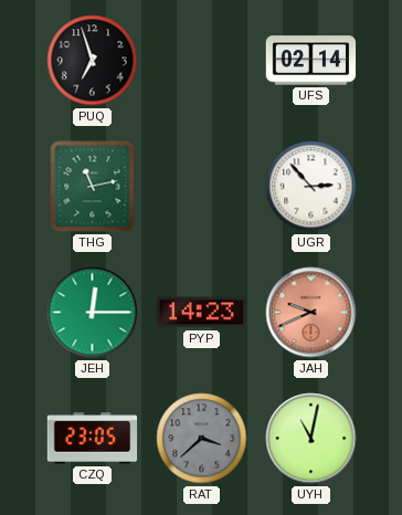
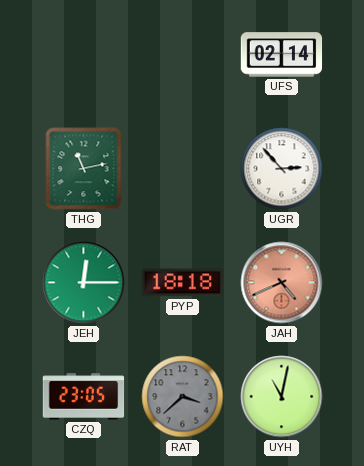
PUQ: 6:57 -> none
PYP: 14:23 -> 18:18
JAH: 9:41 -> 4:41
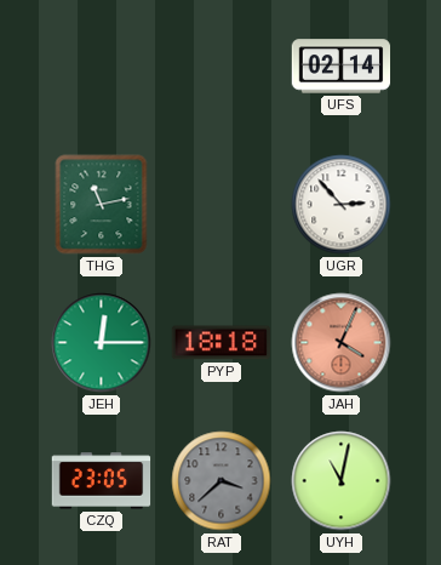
JAH: 4:41 -> 4:04
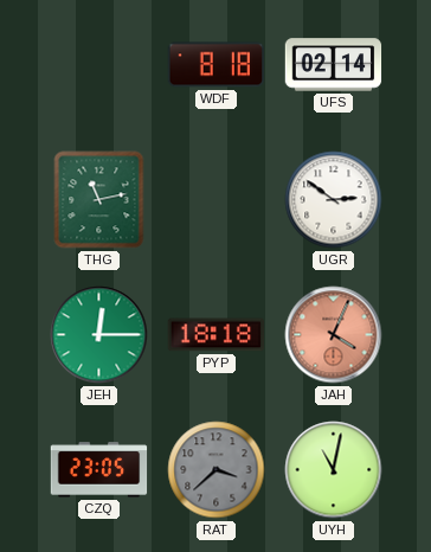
WDF: none -> 8:18
UGR: 2:53 -> 2:51
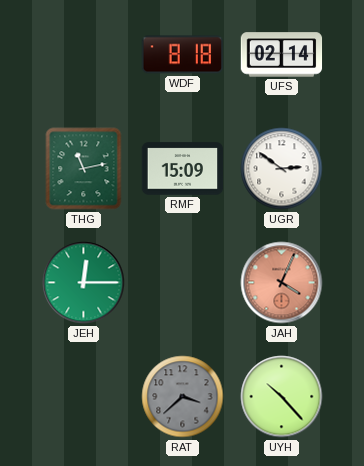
RMF: none -> 15:09
PYP: 18:18 -> none
CZQ: 23:05 -> none
UYH: 11:02 -> 10:23
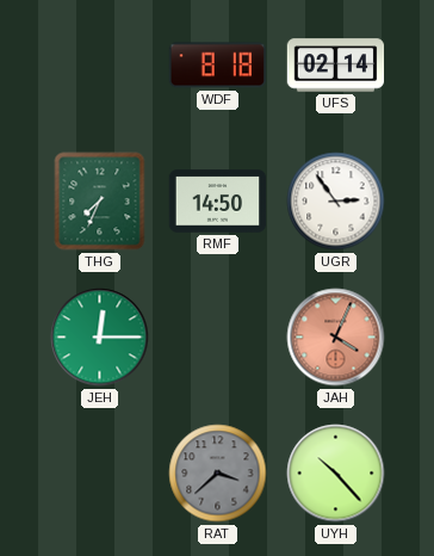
THG: 11:13 -> 7:34
RMF: 15:09 -> 14:50
UGR: 2:51 -> 2:54
